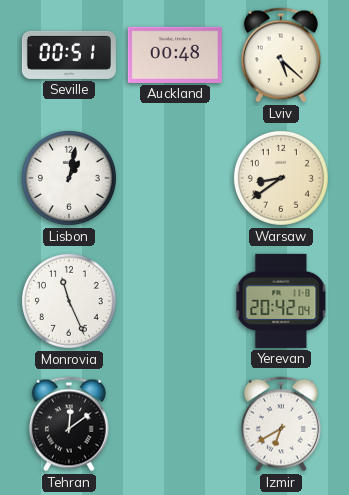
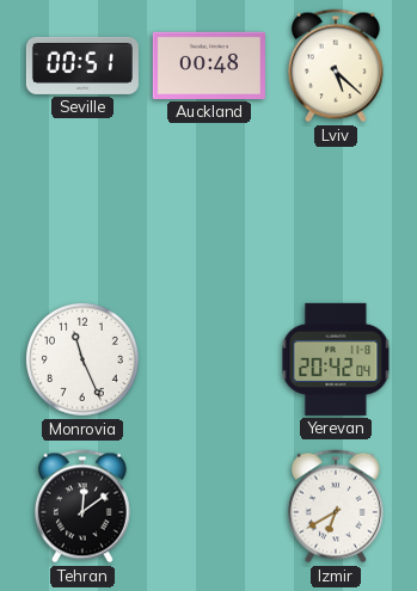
Lisbon: 1:02 -> none
Warsaw: 8:39 -> none
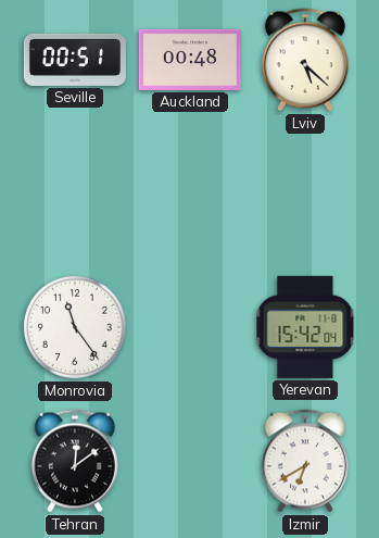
Monrovia: 11:26 -> 11:24
Yerevan: 20:42 -> 15:42
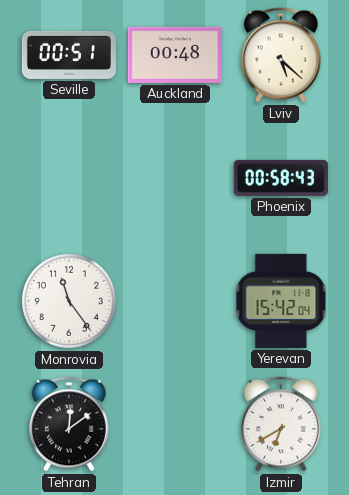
Phoenix: none -> 00:58
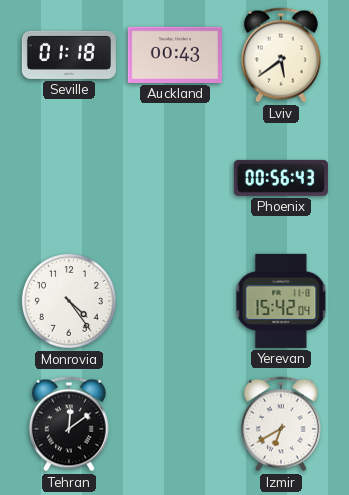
Seville: 00:51 -> 01:18
Auckland: 00:48 -> 00:43
Lviv: 5:22 -> 5:39
Phoenix: 00:58 -> 00:56
Monrovia: 11:24 -> 4:24
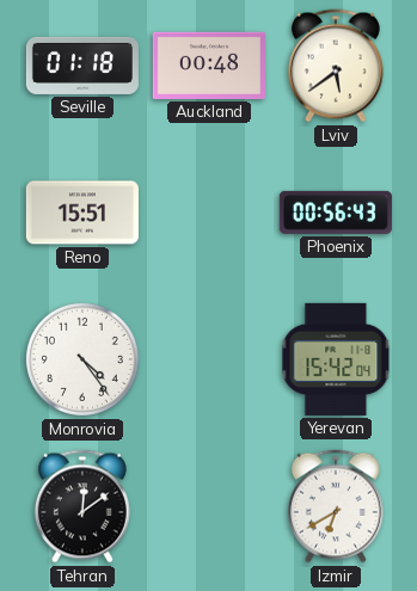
Auckland: 00:43 -> 00:48
Reno: none -> 15:51
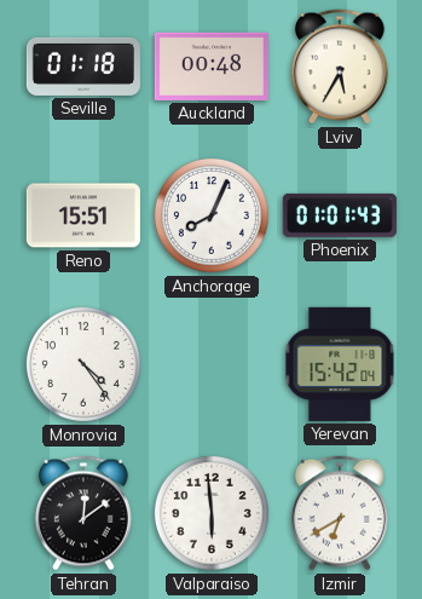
Lviv: 5:39 -> 5:35
Anchorage: none -> 8:04
Phoenix: 00:56 -> 01:01
Valparaiso: none -> 5:59
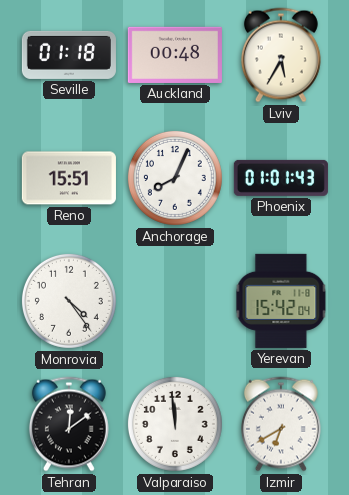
Valparaiso: 5:59 -> 11:59
